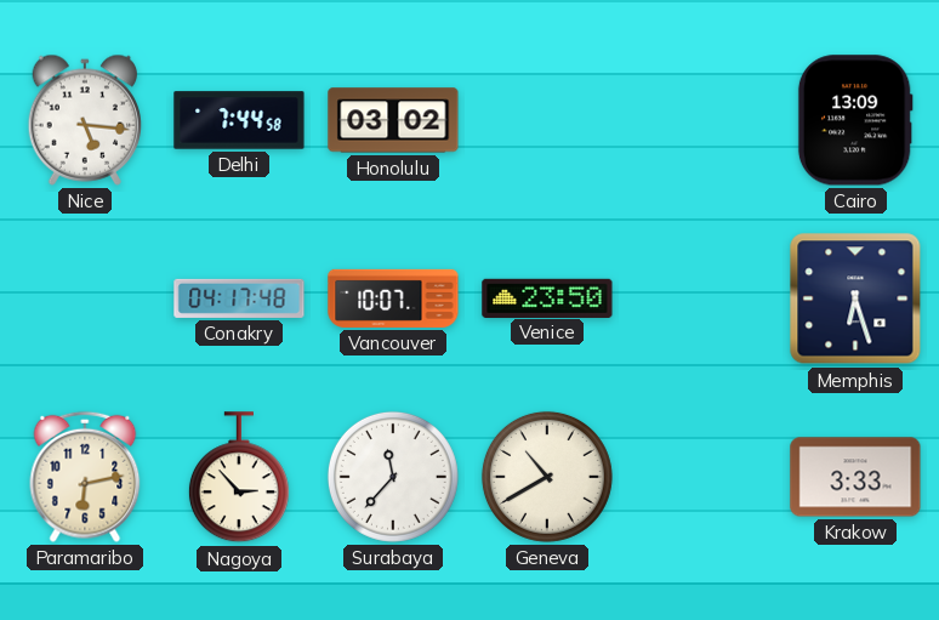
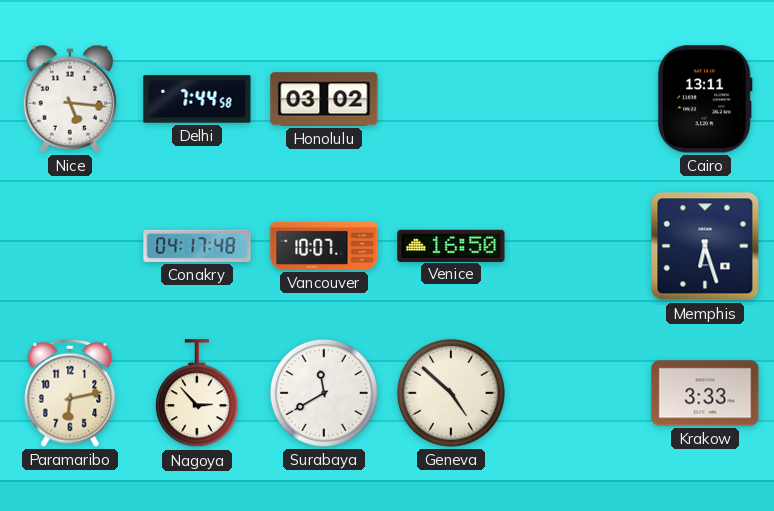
Cairo: 13:09 -> 13:11
Venice: 23:50 -> 16:50
Surabaya: 11:37 -> 11:40
Geneva: 10:40 -> 4:52
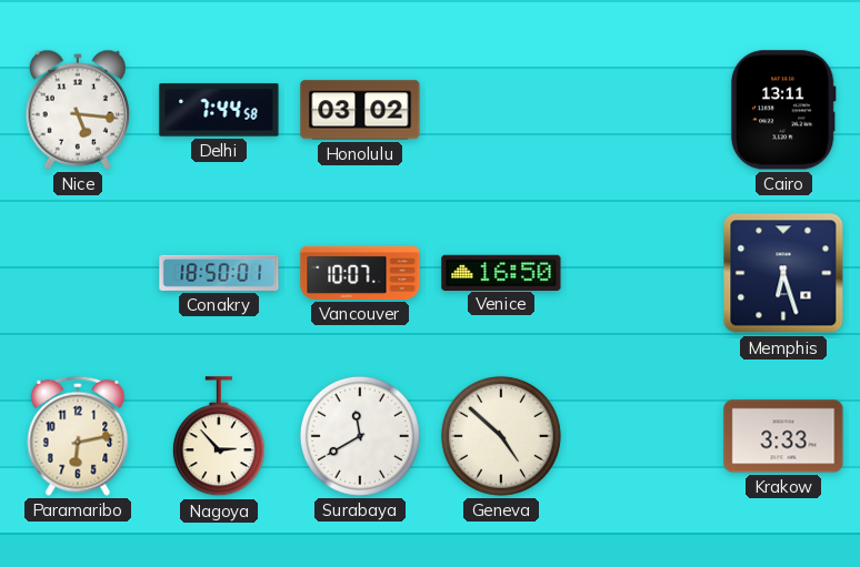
Conakry: 04:17 -> 18:50
